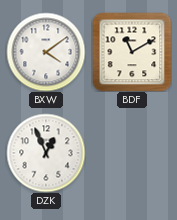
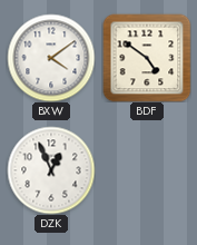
BDF: 11:10 -> 4:51
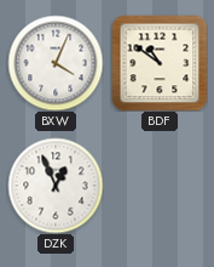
BXW: 4:09 -> 4:04
BDF: 4:51 -> 10:51
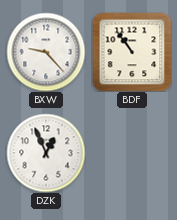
BXW: 4:04 -> 9:23
BDF: 10:51 -> 10:54
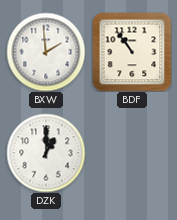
BXW: 9:23 -> 1:59
DZK: 12:56 -> 1:00
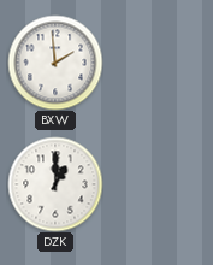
BDF: 10:54 -> none
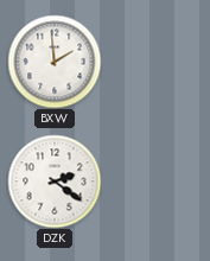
DZK: 1:00 -> 2:21
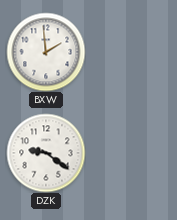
DZK: 2:21 -> 9:21
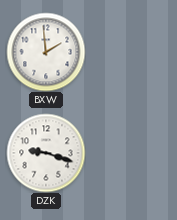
DZK: 9:21 -> 9:18
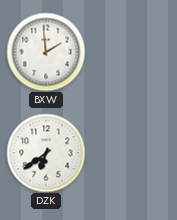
DZK: 9:18 -> 6:39
